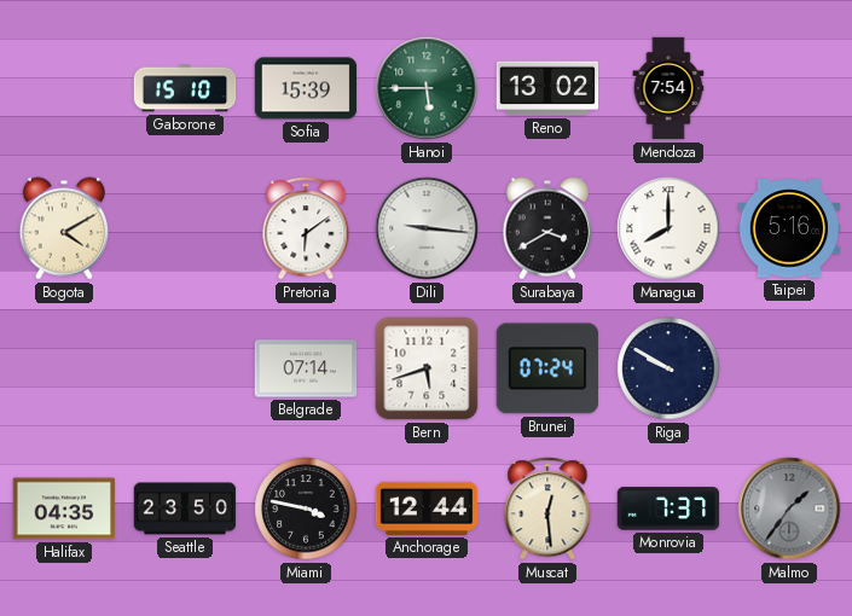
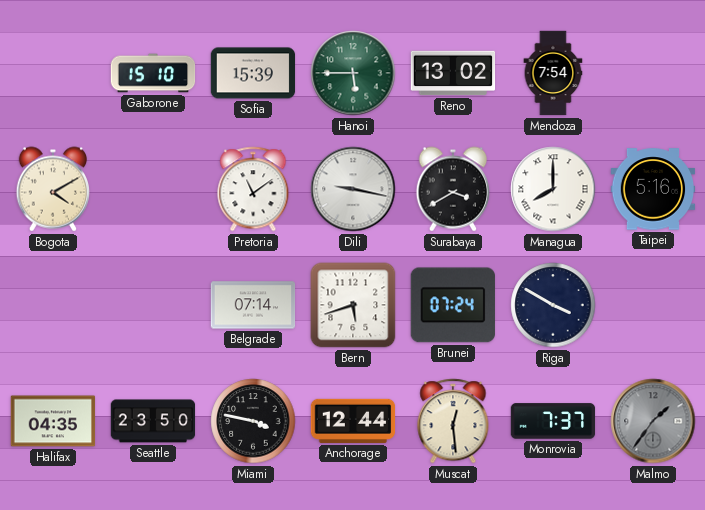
Pretoria: 6:09 -> 11:09
Dili: 9:16 -> 9:17
Riga: 9:50 -> 3:50
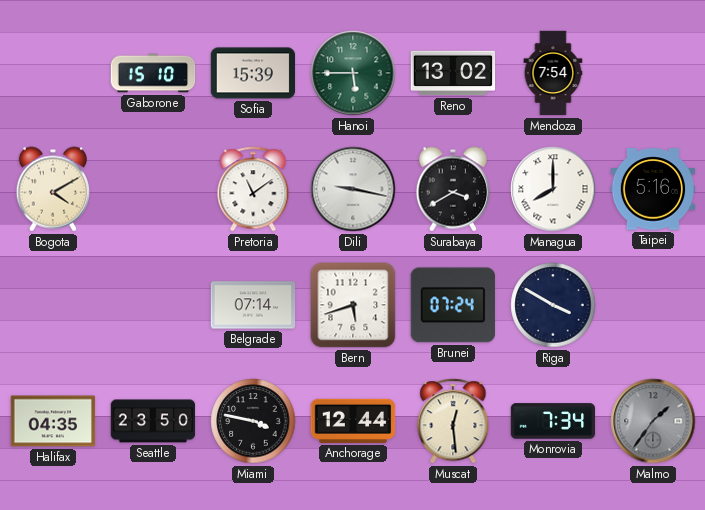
Monrovia: 7:37 -> 7:34
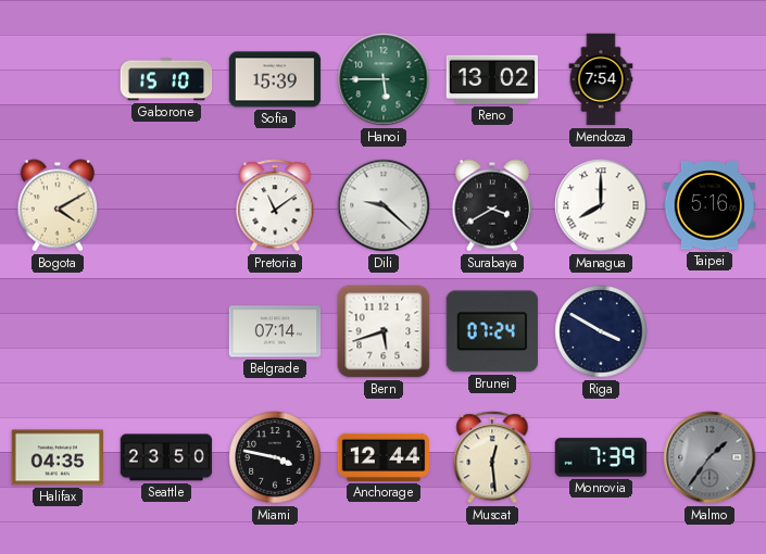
Dili: 9:17 -> 9:22
Monrovia: 7:34 -> 7:39
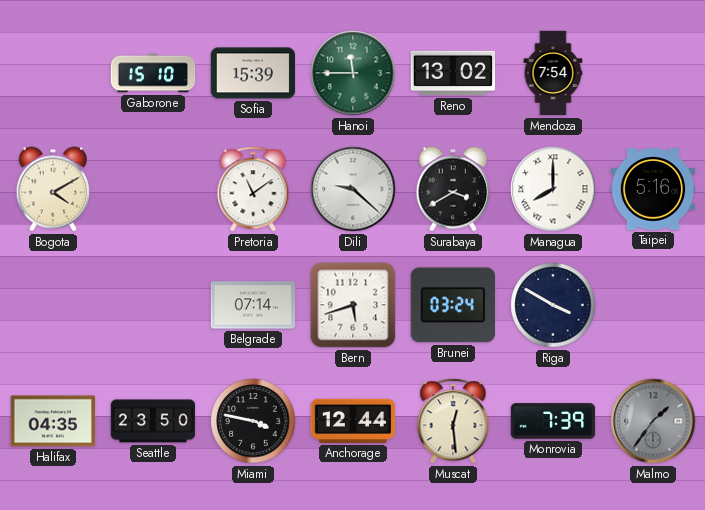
Hanoi: 5:45 -> 11:45
Brunei: 07:24 -> 03:24
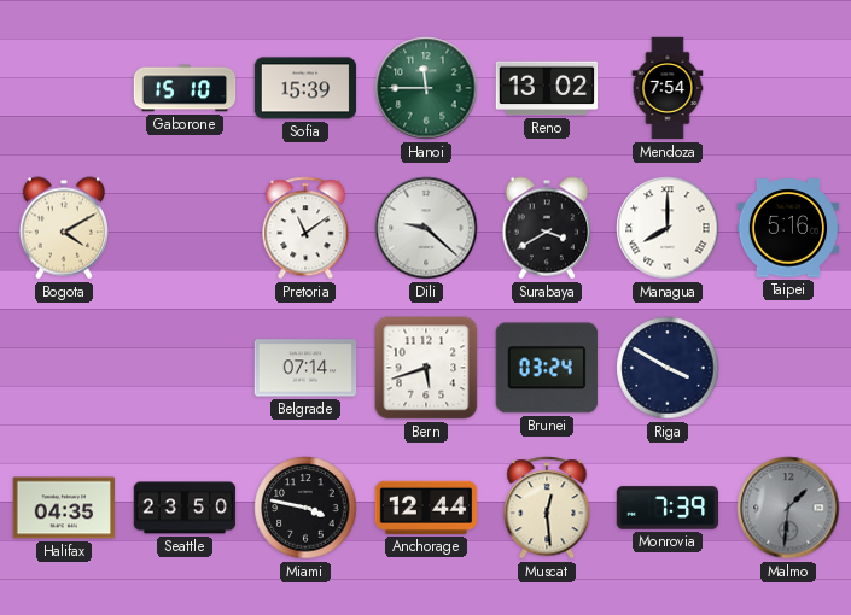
Malmo: 1:36 -> 1:31
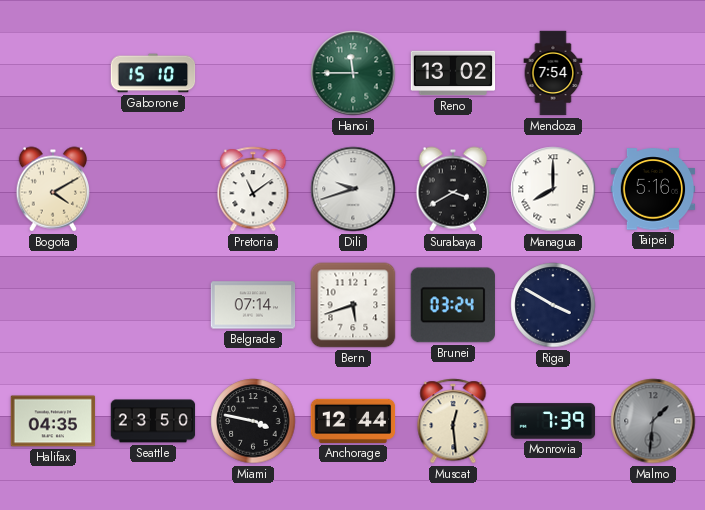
Sofia: 15:39 -> none
Dili: 9:22 -> 9:42
